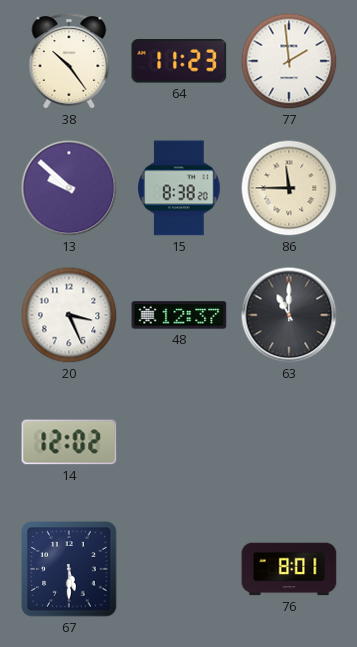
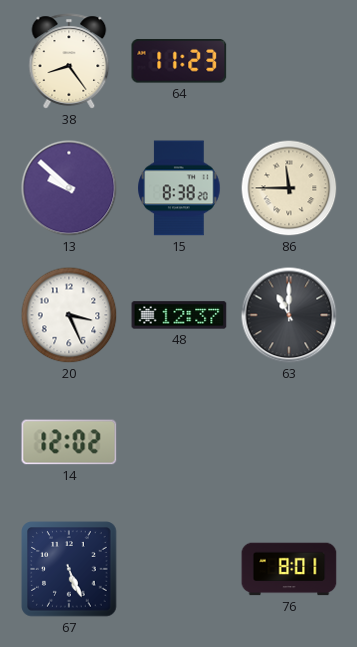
38: 10:24 -> 8:24
77: 1:59 -> none
67: 5:30 -> 5:26
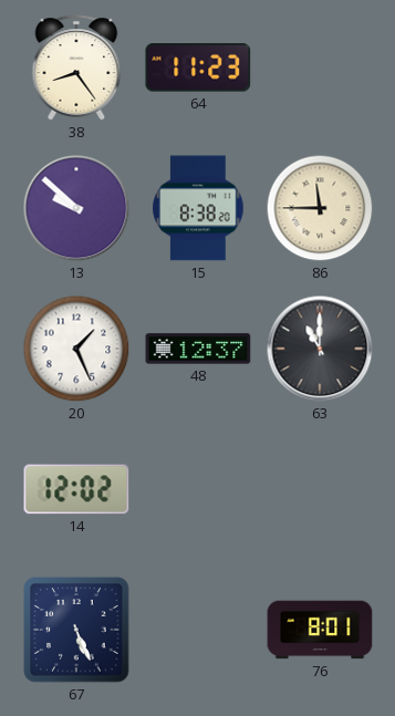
20: 3:26 -> 1:26
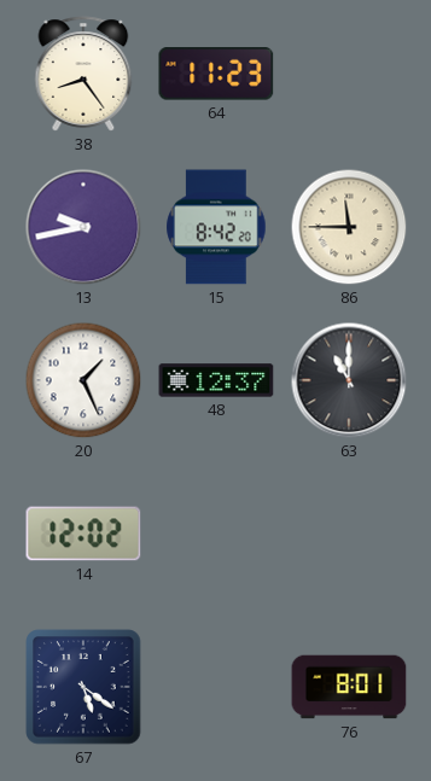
13: 9:52 -> 9:43
15: 8:38 -> 8:42
67: 5:26 -> 5:21
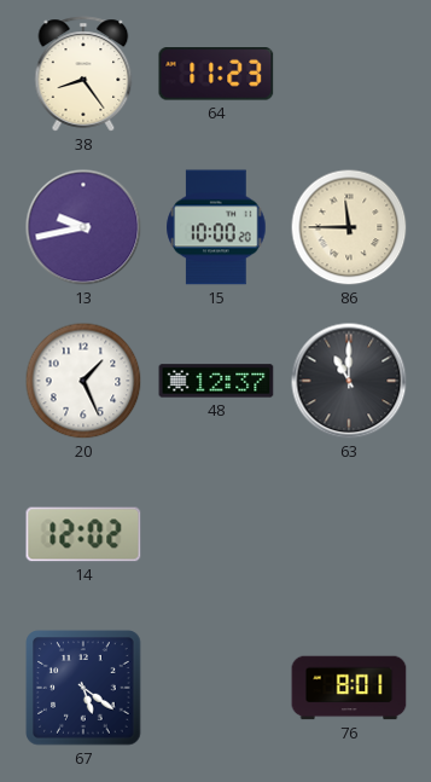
15: 8:42 -> 10:00
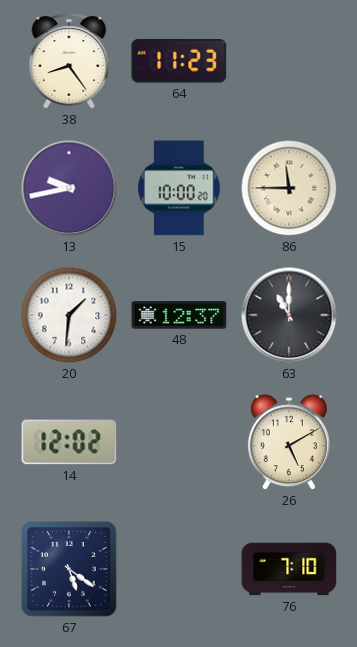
20: 1:26 -> 1:31
26: none -> 5:10
76: 8:01 -> 7:10
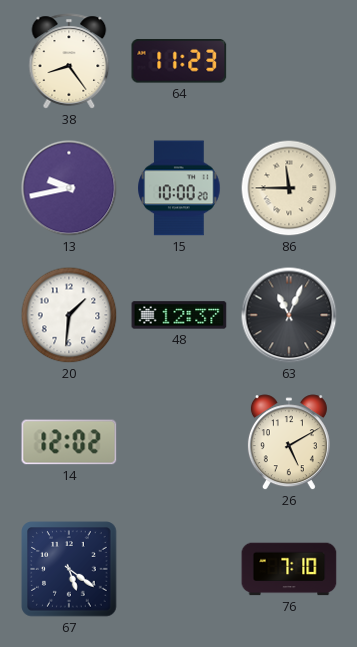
63: 11:00 -> 11:04
